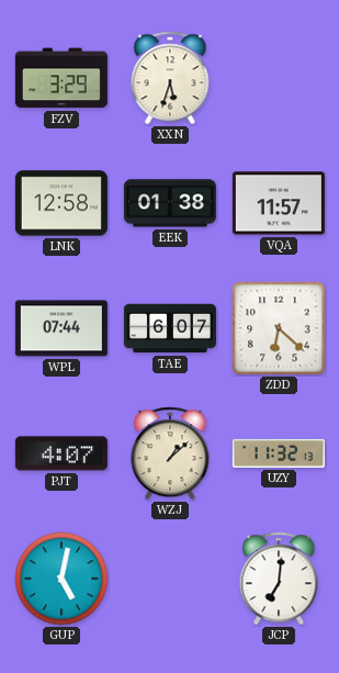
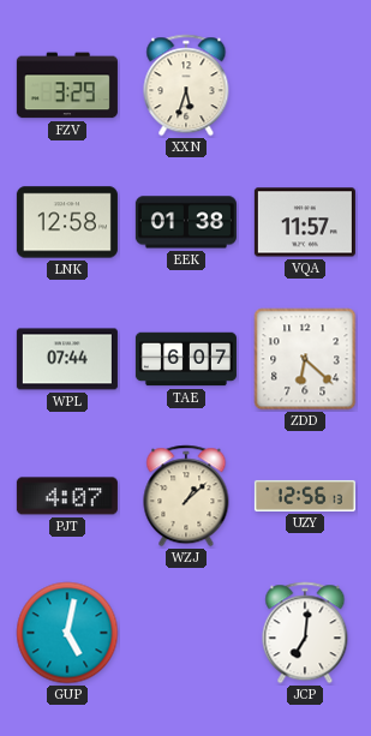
UZY: 11:32 -> 12:56
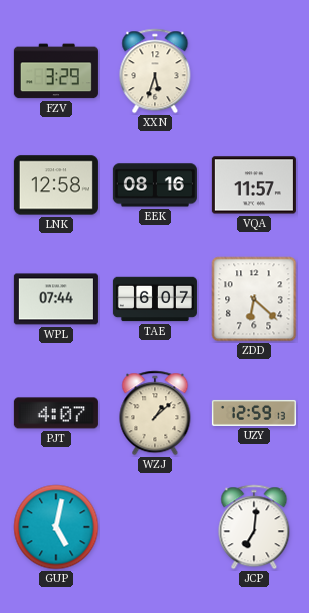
EEK: 01:38 -> 08:16
UZY: 12:56 -> 12:59
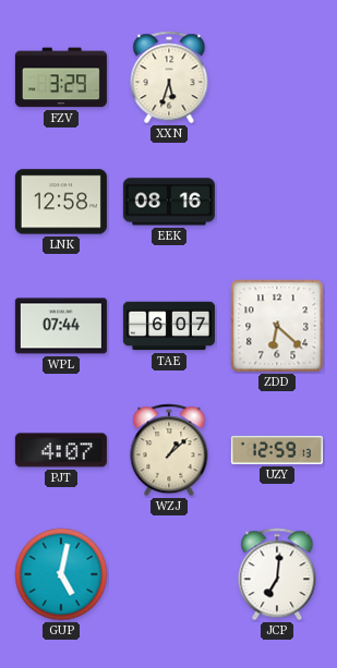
VQA: 11:57 -> none
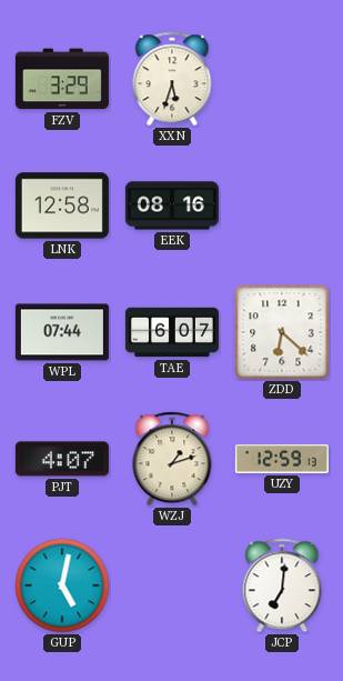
WZJ: 1:08 -> 1:12
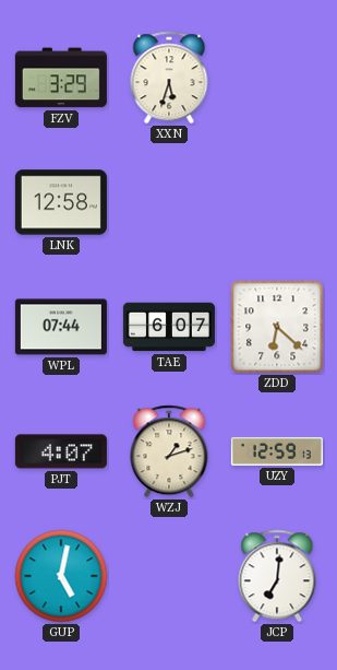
EEK: 08:16 -> none
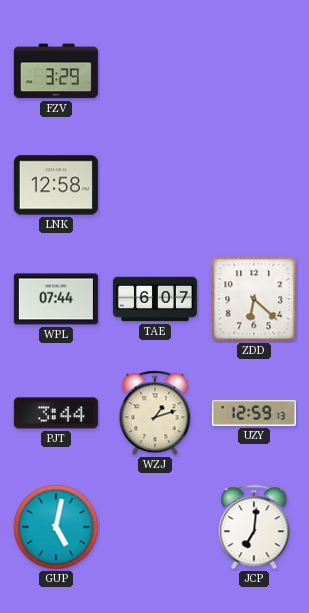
XXN: 5:33 -> none
PJT: 4:07 -> 3:44
